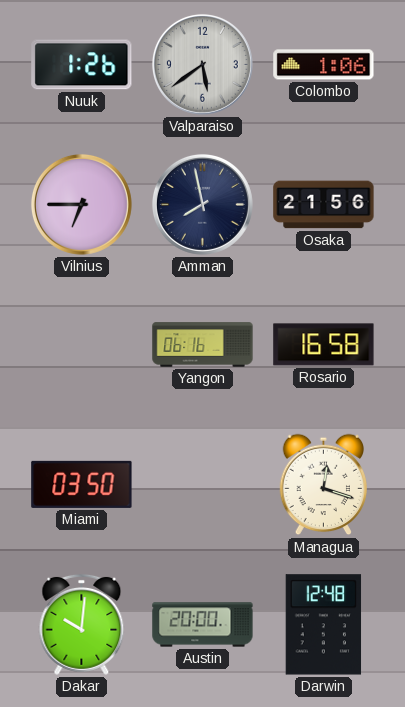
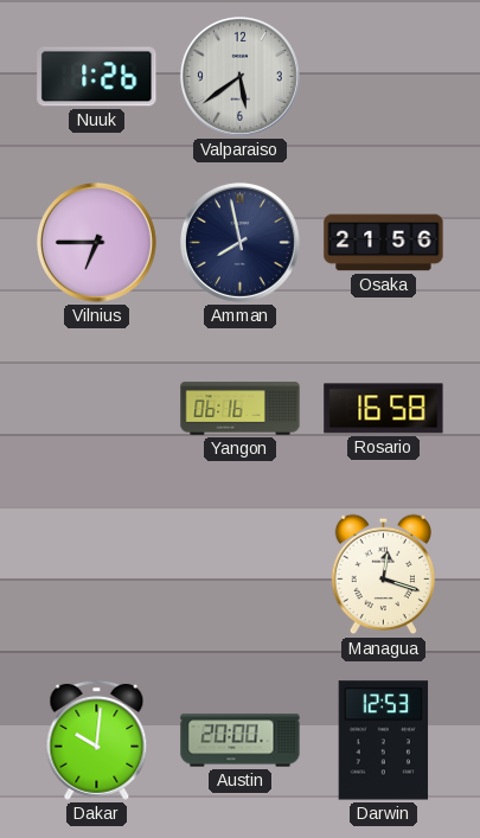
Colombo: 1:06 -> none
Miami: 03:50 -> none
Darwin: 12:48 -> 12:53
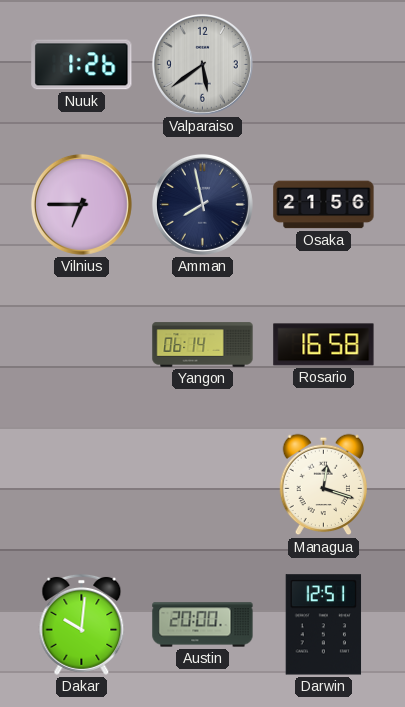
Yangon: 06:16 -> 06:14
Darwin: 12:53 -> 12:51
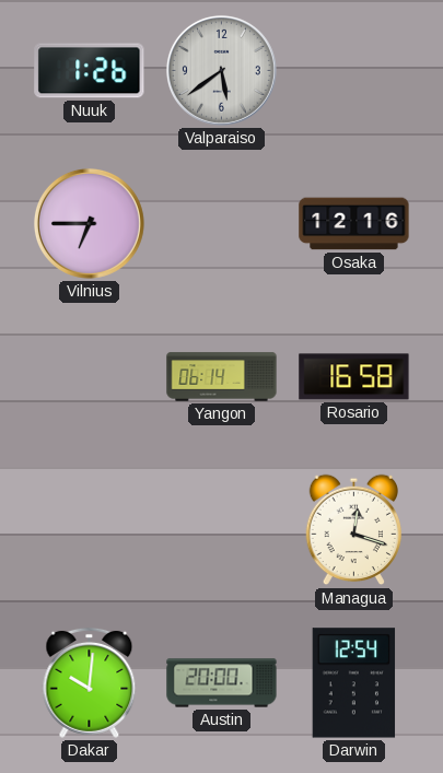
Amman: 7:58 -> none
Osaka: 21:56 -> 12:16
Darwin: 12:51 -> 12:54
